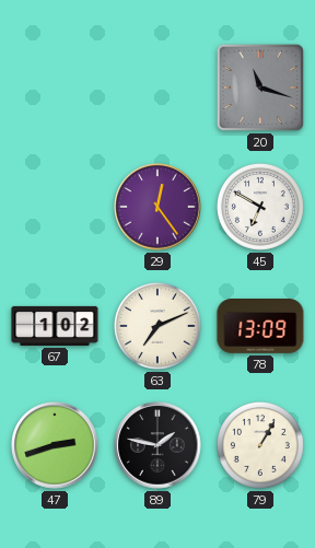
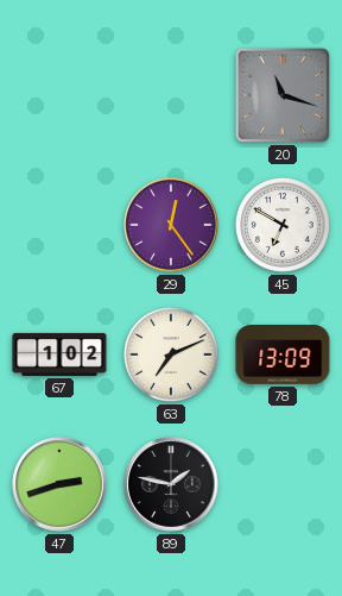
79: 1:05 -> none
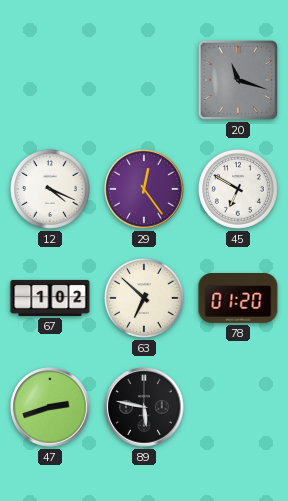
12: none -> 4:19
63: 7:11 -> 6:52
78: 13:09 -> 01:20
89: 1:47 -> 5:47
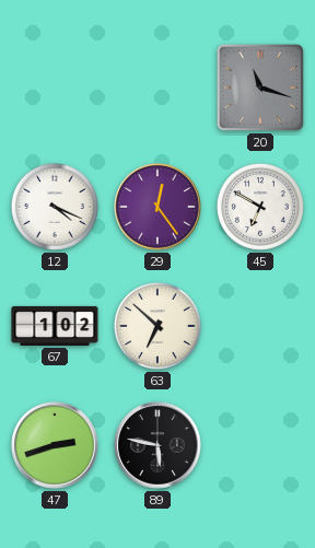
78: 01:20 -> none
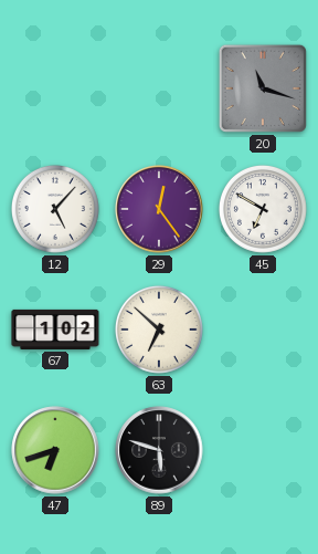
12: 4:19 -> 5:07
47: 2:42 -> 6:42
89: 5:47 -> 5:48
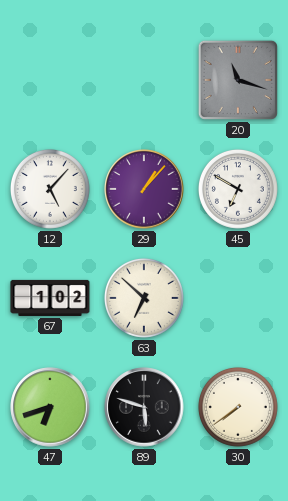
29: 12:24 -> 1:07
30: none -> 7:39
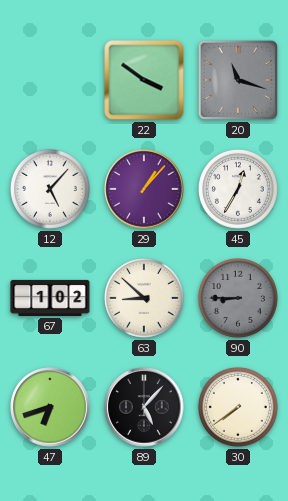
22: none -> 3:51
45: 6:50 -> 12:35
63: 6:52 -> 8:52
90: none -> 8:45
89: 5:48 -> 5:07
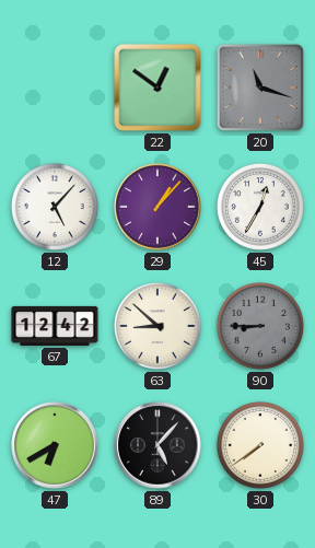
22: 3:51 -> 12:51
67: 1:02 -> 12:42
47: 6:42 -> 6:40
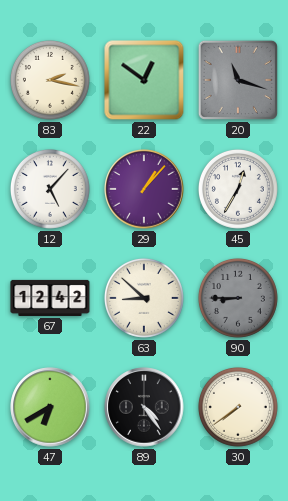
83: none -> 2:17
89: 5:07 -> 4:24
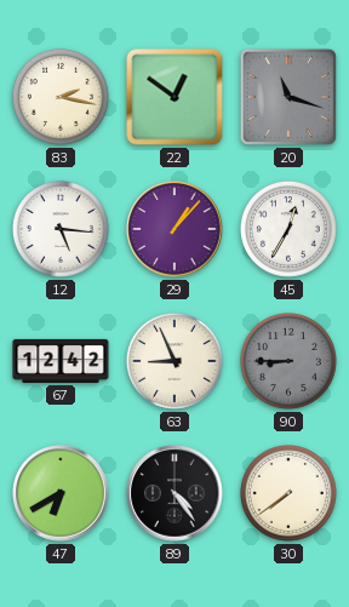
12: 5:07 -> 5:16
63: 8:52 -> 8:56
